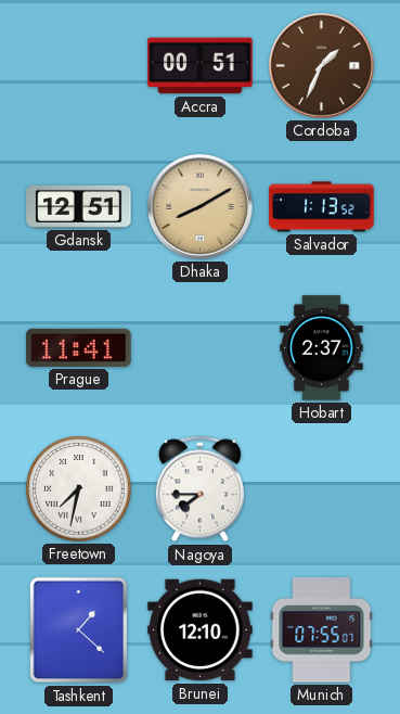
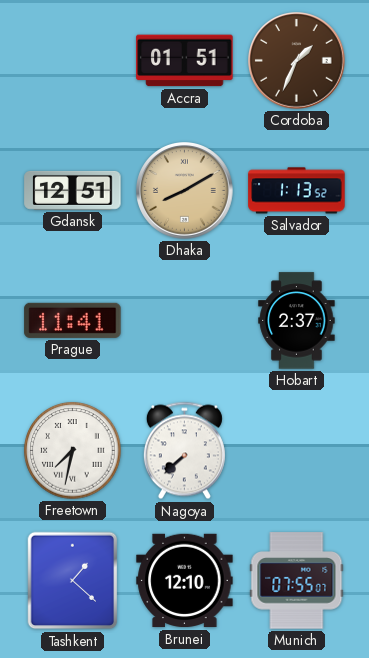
Accra: 00:51 -> 01:51
Nagoya: 7:45 -> 7:38
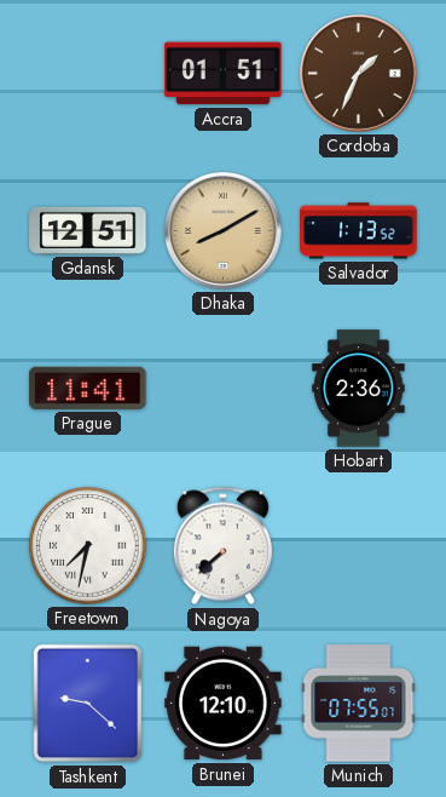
Hobart: 2:37 -> 2:36
Tashkent: 1:22 -> 9:22
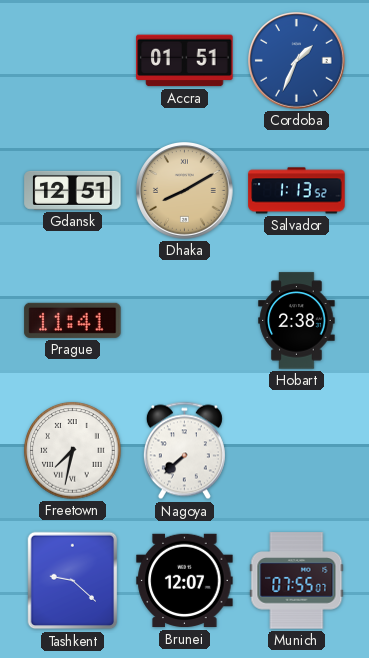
Cordoba dial: brown -> blue
Hobart: 2:36 -> 2:38
Brunei: 12:10 -> 12:07
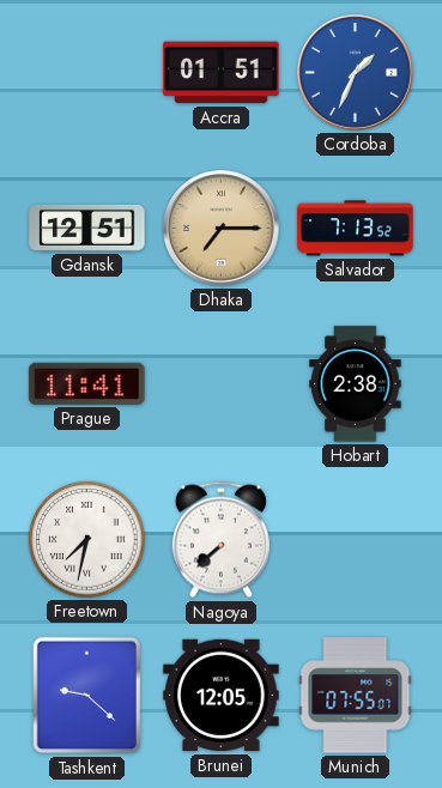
Dhaka: 8:10 -> 7:15
Salvador: 1:13 -> 7:13
Brunei: 12:07 -> 12:05
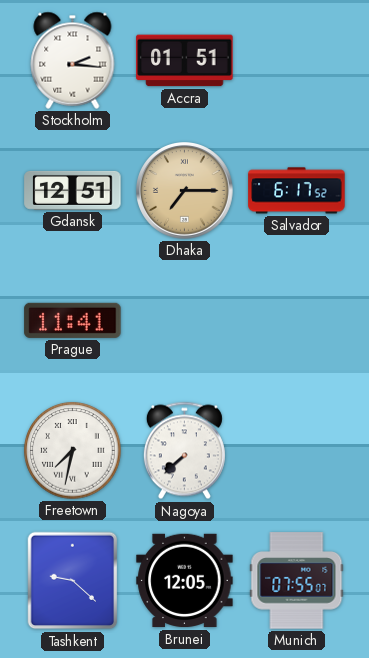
Stockholm: none -> 2:16
Cordoba: 1:34 -> none
Salvador: 7:13 -> 6:17
Hobart: 2:38 -> none
